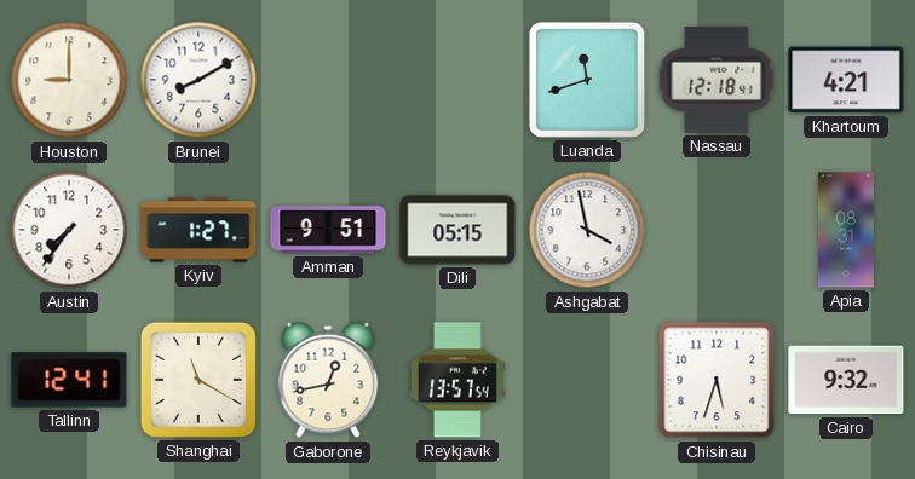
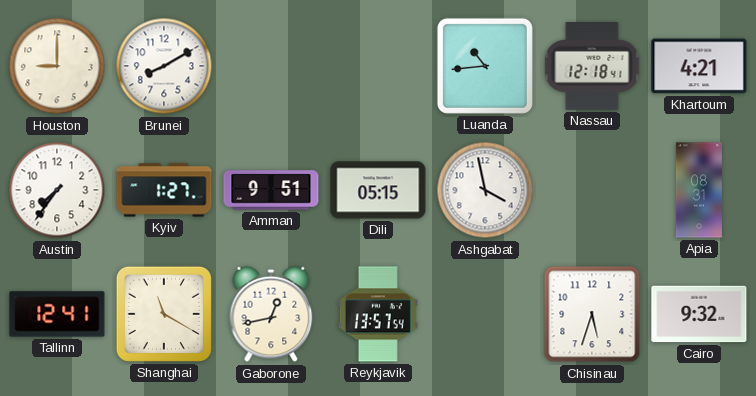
Luanda: 11:42 -> 10:44
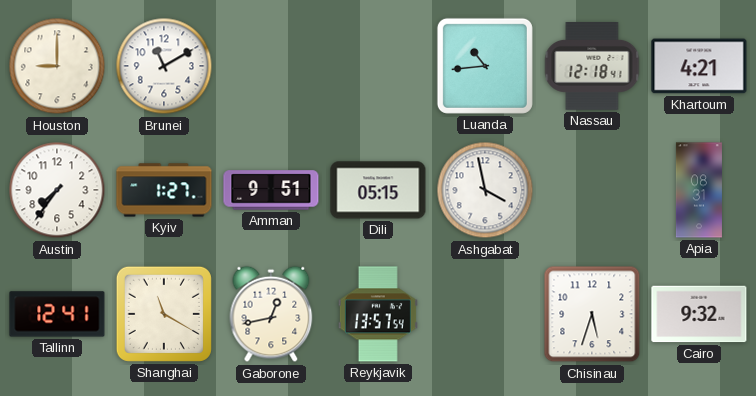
Brunei: 8:10 -> 11:10
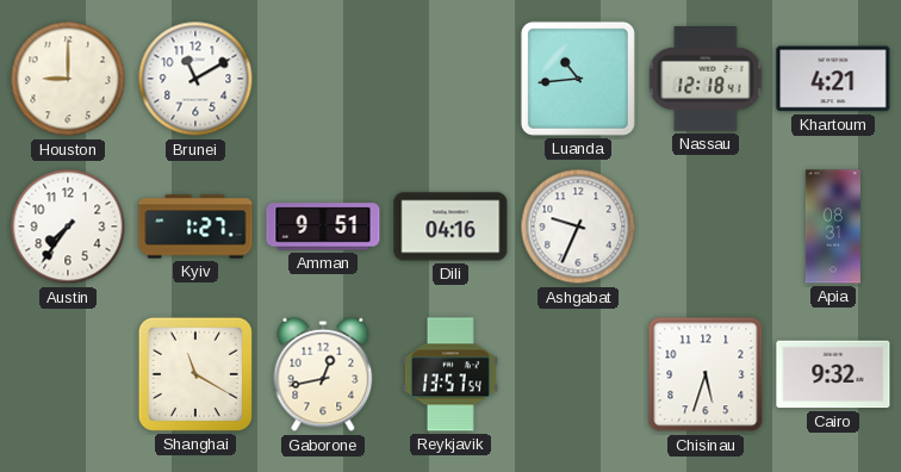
Dili: 05:15 -> 04:16
Ashgabat: 3:58 -> 9:34
Tallinn: 12:41 -> none
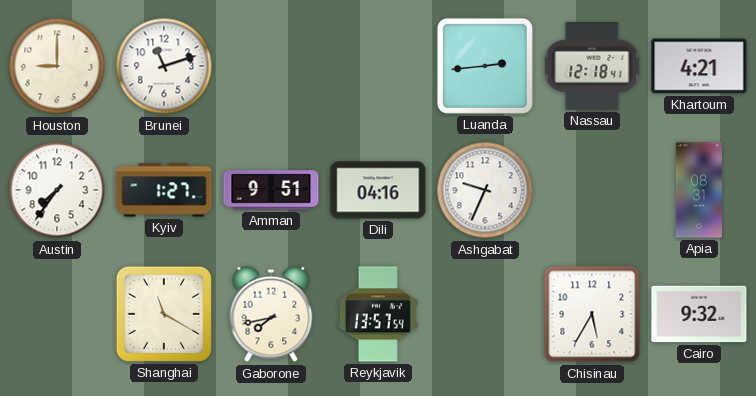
Brunei: 11:10 -> 11:12
Luanda: 10:44 -> 2:44
Gaborone: 12:43 -> 7:43
Chisinau: 5:33 -> 5:35
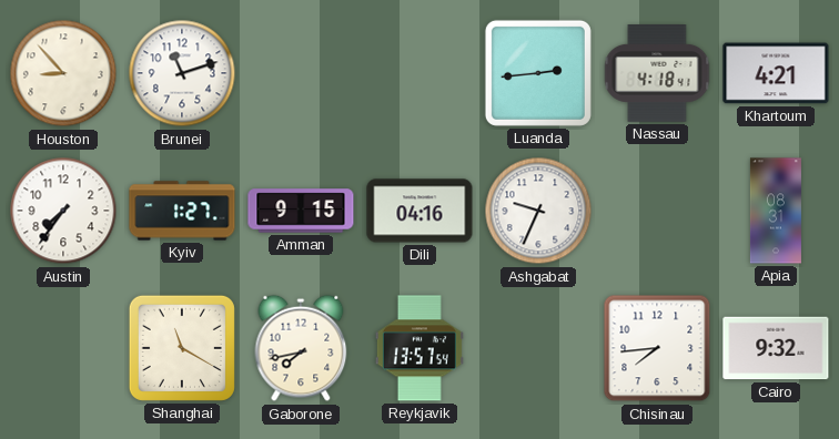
Houston: 9:00 -> 8:53
Nassau: 12:18 -> 4:18
Amman: 9:51 -> 9:15
Chisinau: 5:35 -> 7:44
